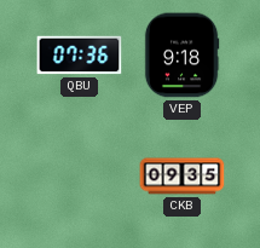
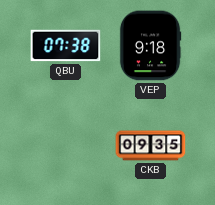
QBU: 07:36 -> 07:38
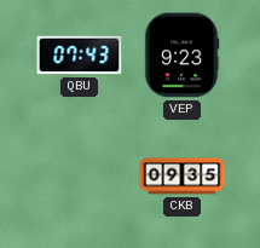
QBU: 07:38 -> 07:43
VEP: 9:18 -> 9:23
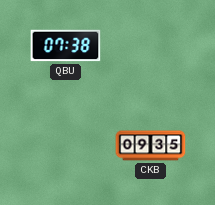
QBU: 07:43 -> 07:38
VEP: 9:23 -> none
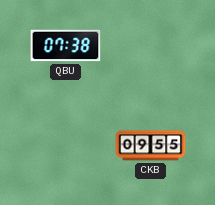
CKB: 09:35 -> 09:55
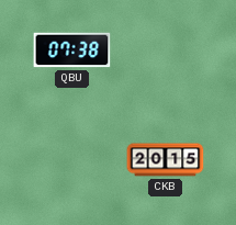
CKB: 09:55 -> 20:15
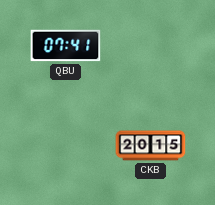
QBU: 07:38 -> 07:41
